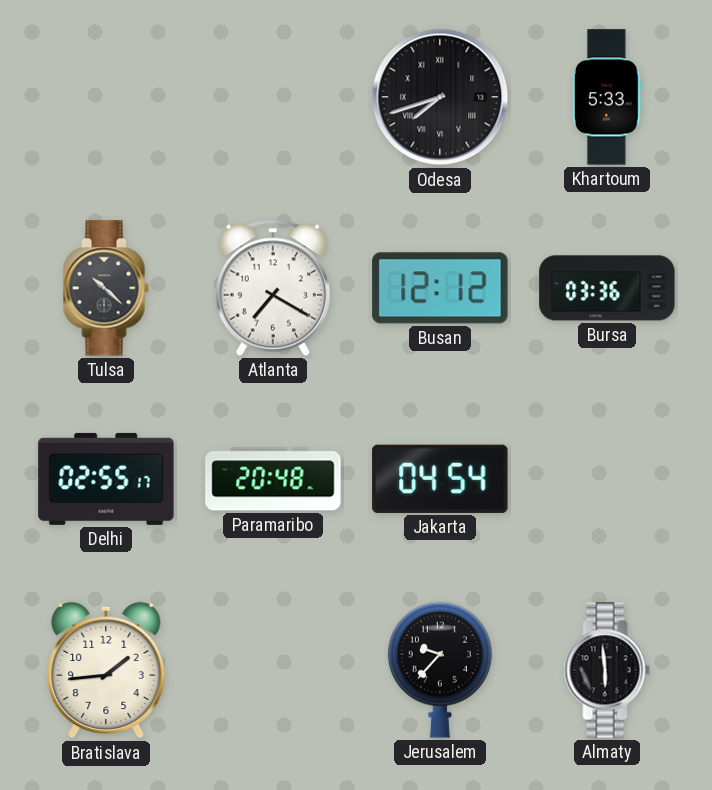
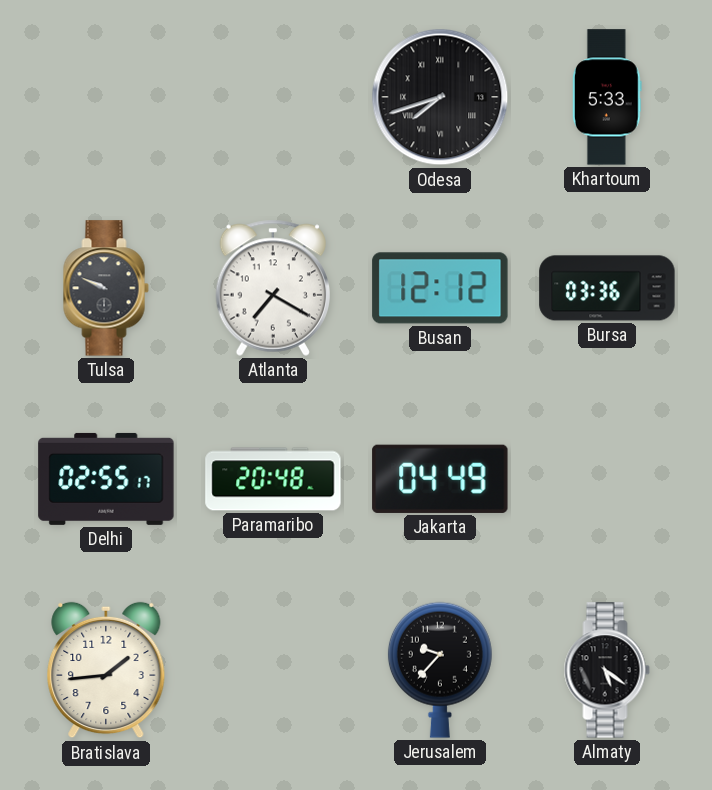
Tulsa: 10:22 -> 9:49
Jakarta: 04:54 -> 04:49
Almaty: 5:59 -> 5:21
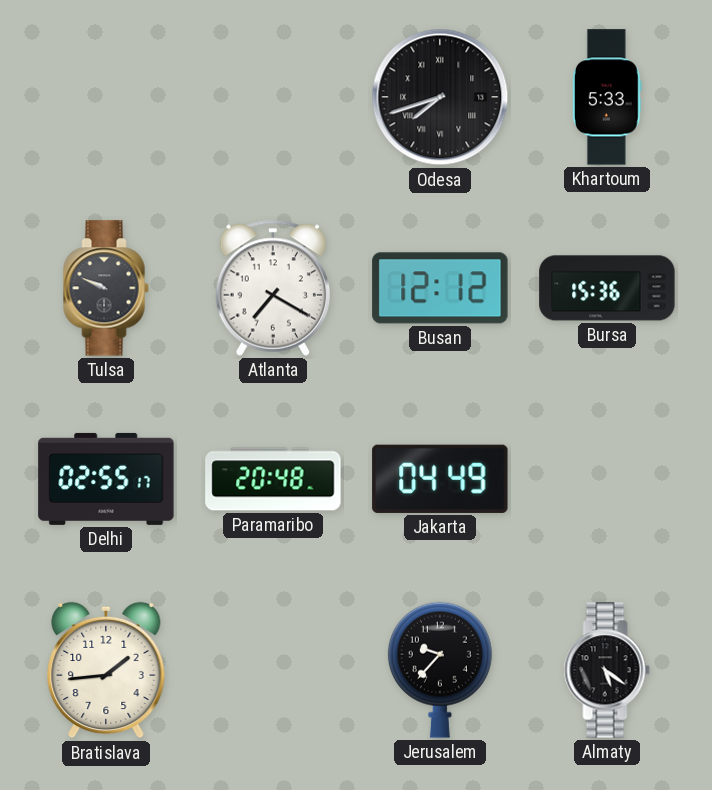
Bursa: 03:36 -> 15:36
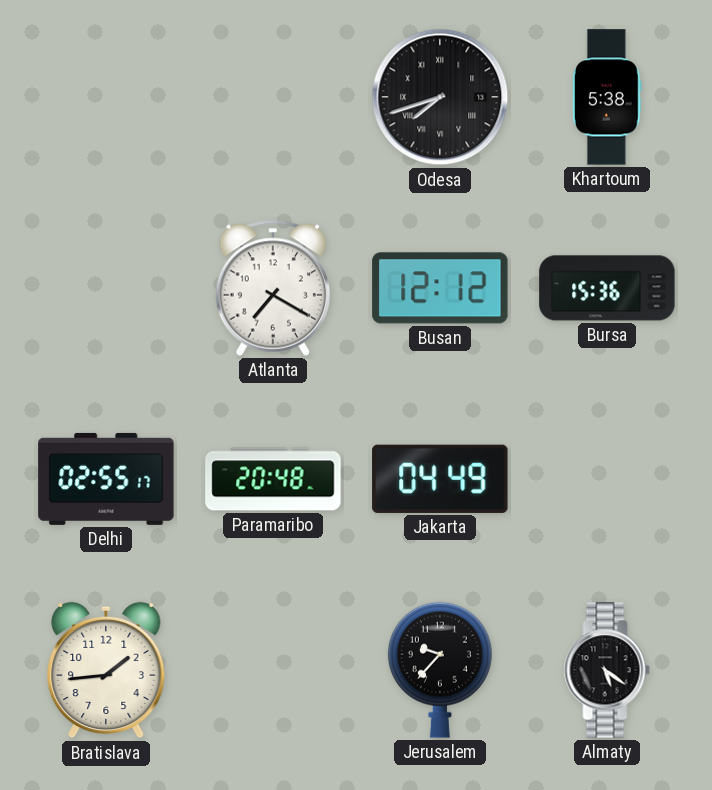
Khartoum: 5:33 -> 5:38
Tulsa: 9:49 -> none
